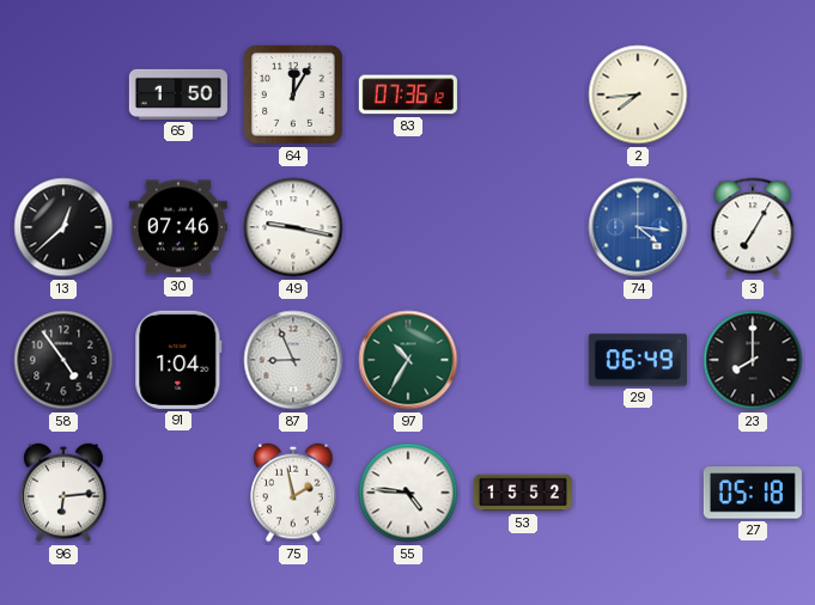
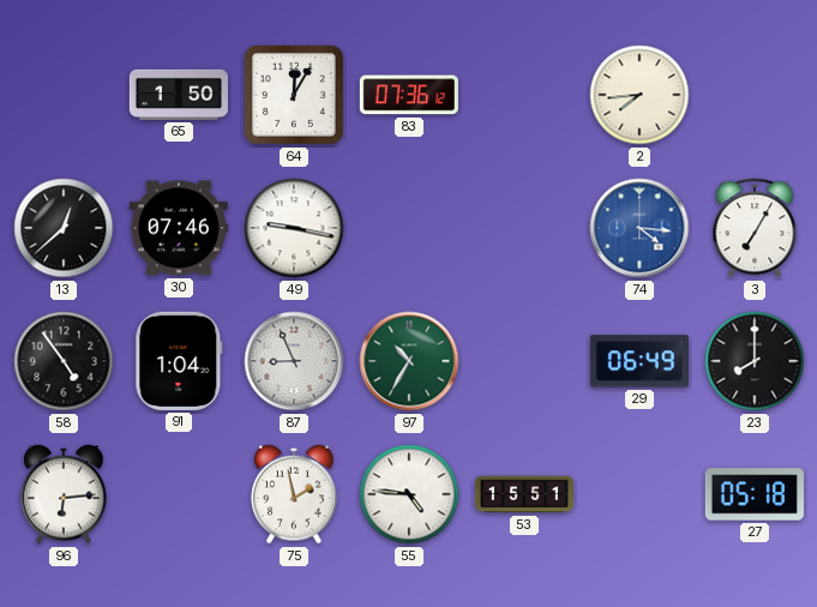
53: 15:52 -> 15:51
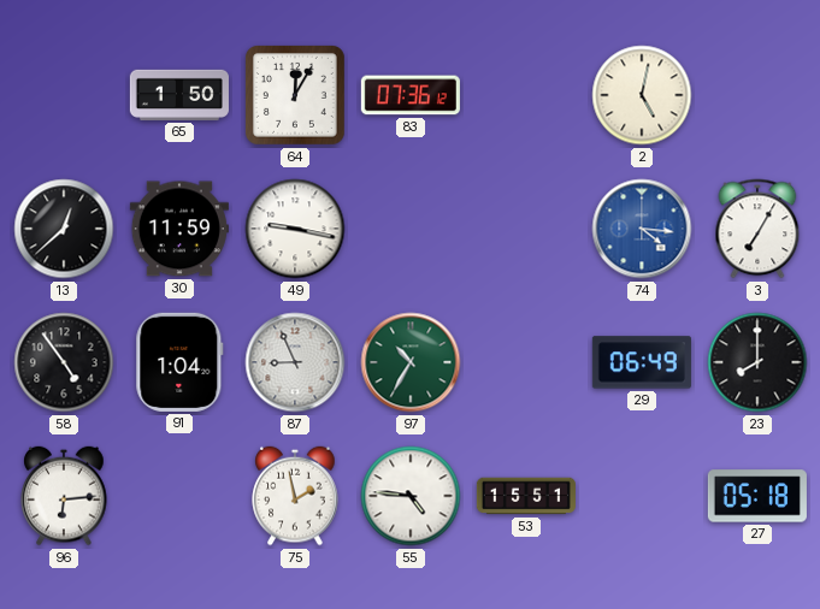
2: 7:44 -> 5:02
30: 07:46 -> 11:59
